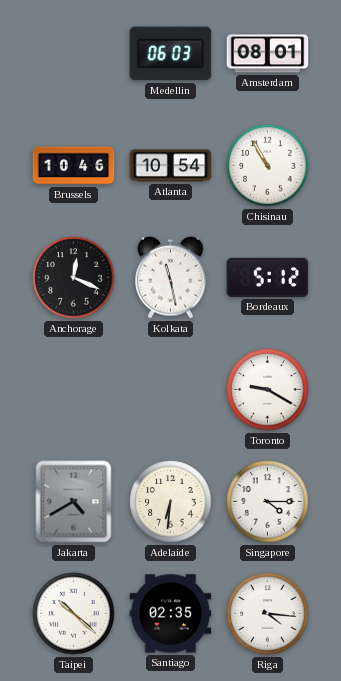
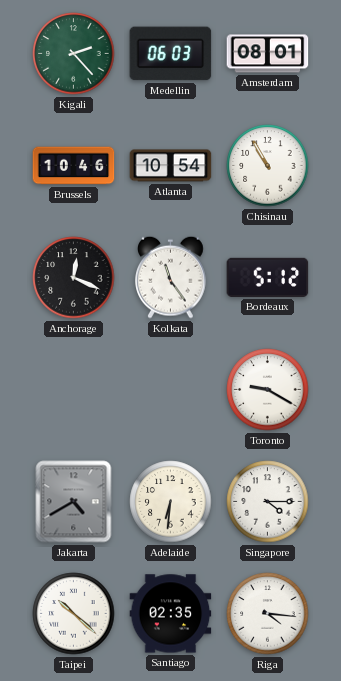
Kigali: none -> 2:23
Kolkata: 11:28 -> 11:24
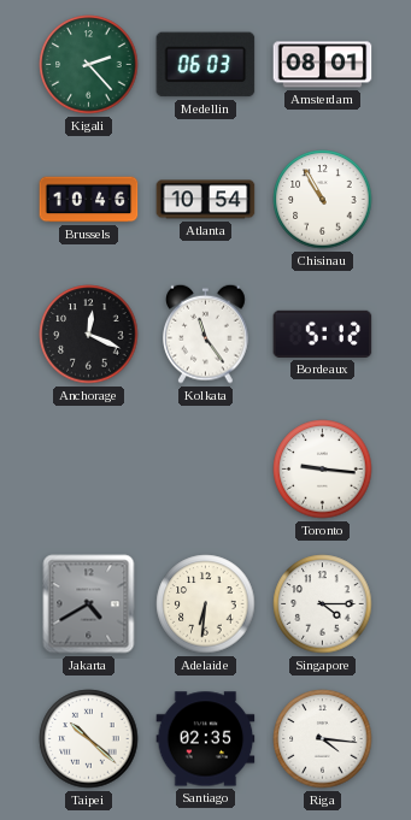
Toronto: 9:20 -> 9:16
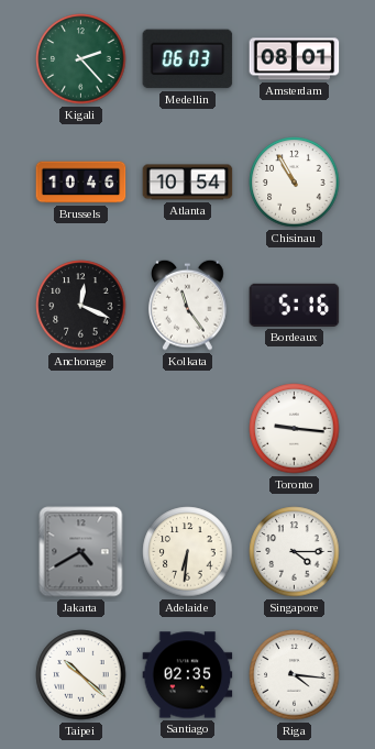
Bordeaux: 5:12 -> 5:16
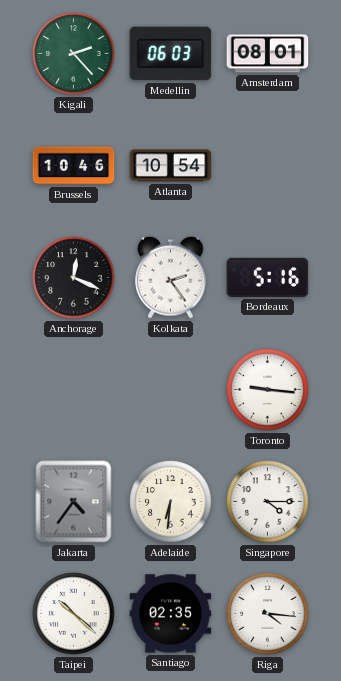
Chisinau: 10:55 -> none
Kolkata: 11:24 -> 2:24
Jakarta: 4:40 -> 4:36
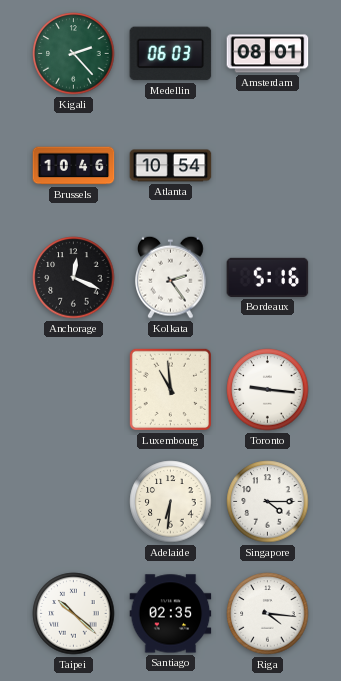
Luxembourg: none -> 10:59
Jakarta: 4:36 -> none
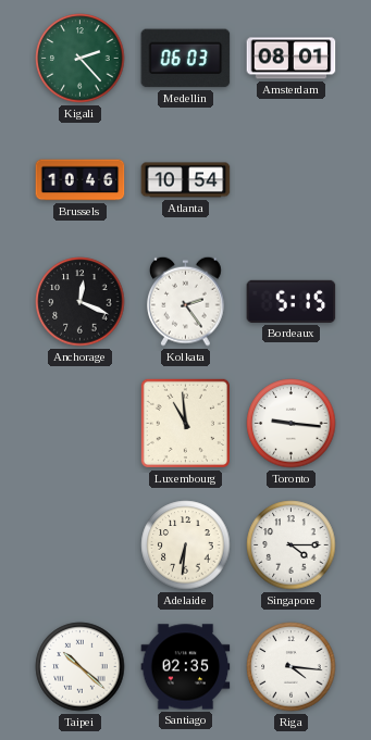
Bordeaux: 5:16 -> 5:15
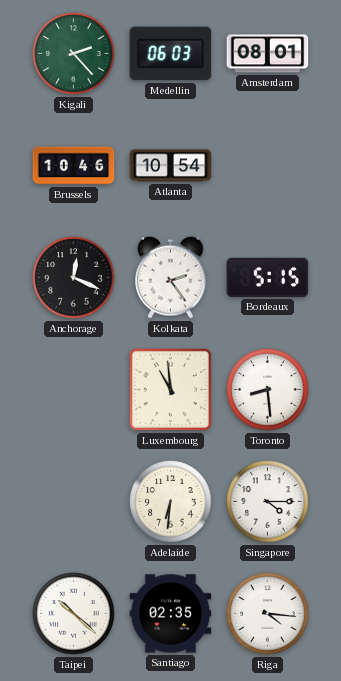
Toronto: 9:16 -> 8:29
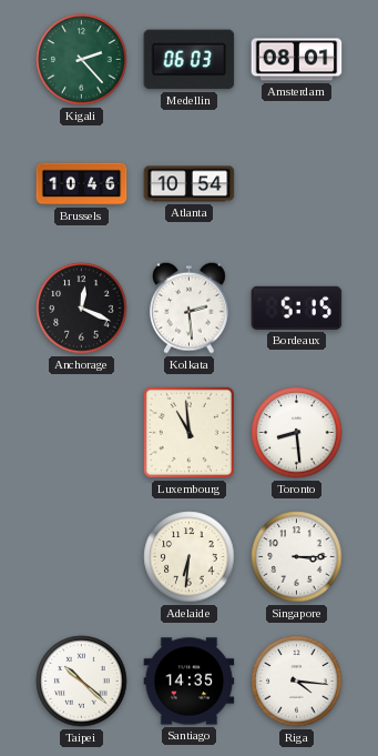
Kolkata: 2:24 -> 2:29
Singapore: 4:15 -> 3:15
Santiago: 02:35 -> 14:35
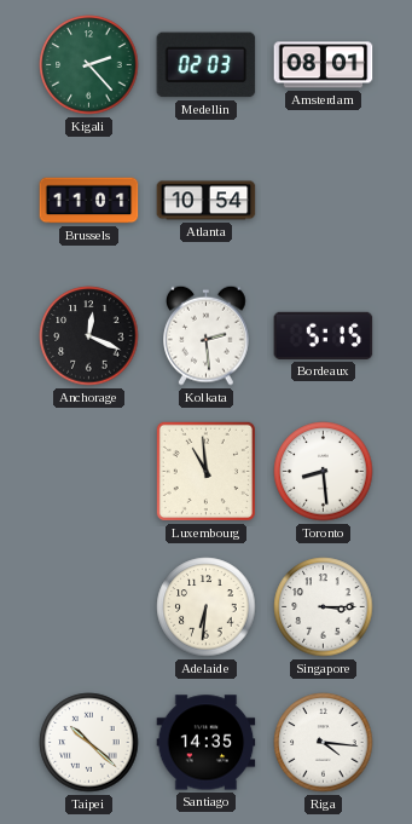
Medellin: 06:03 -> 02:03
Brussels: 10:46 -> 11:01
